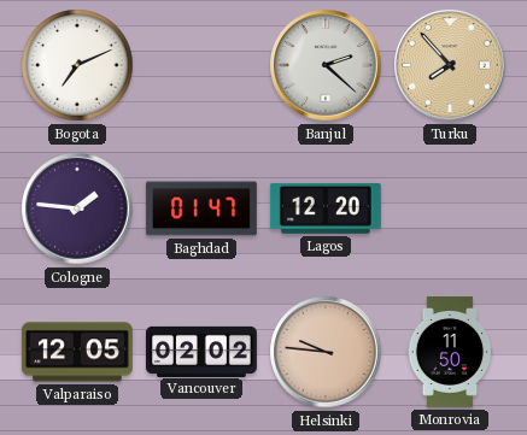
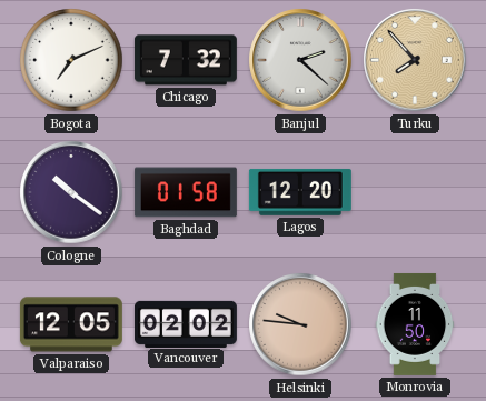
Chicago: none -> 7:32
Cologne: 1:46 -> 10:21
Baghdad: 01:47 -> 01:58
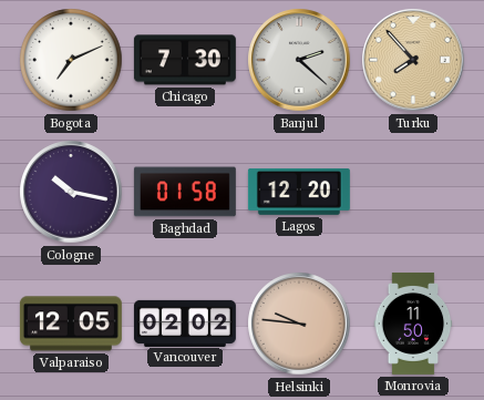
Chicago: 7:32 -> 7:30
Cologne: 10:21 -> 10:17
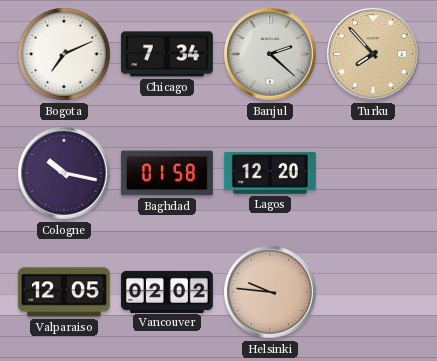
Chicago: 7:30 -> 7:34
Monrovia: 11:50 -> none
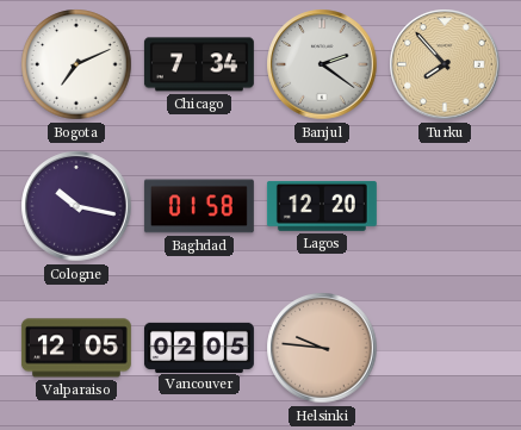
Banjul: 2:22 -> 2:21
Vancouver: 02:02 -> 02:05
